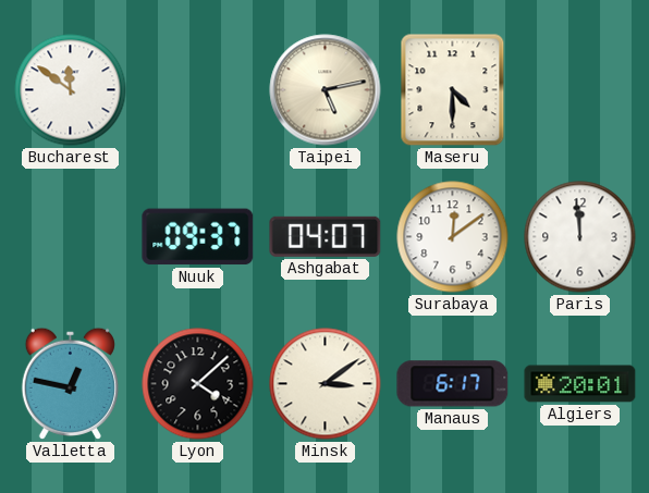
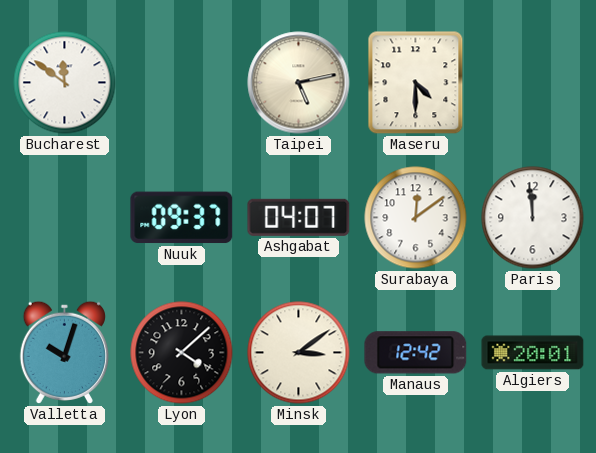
Valletta: 12:47 -> 10:03
Manaus: 6:17 -> 12:42
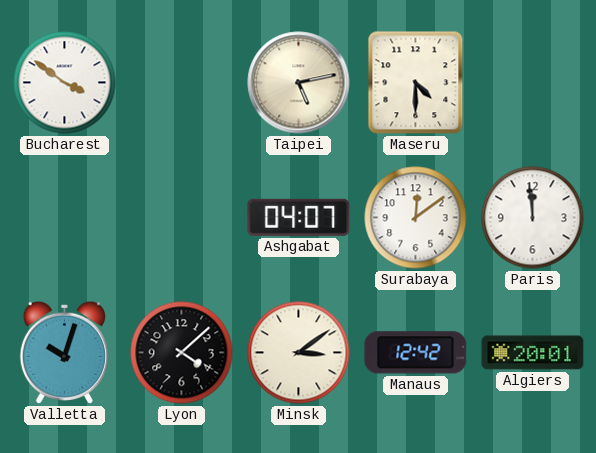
Bucharest: 11:51 -> 3:51
Nuuk: 09:37 -> none
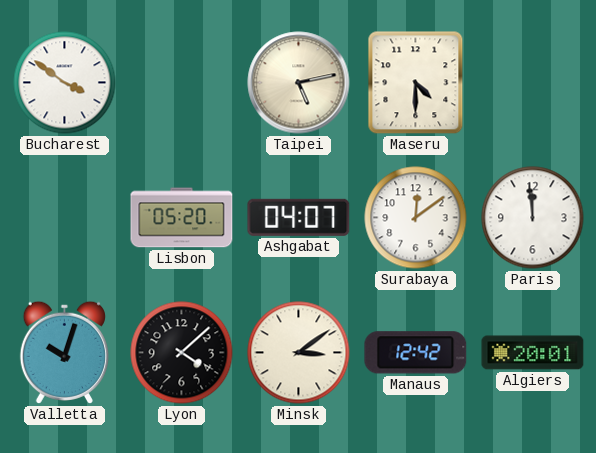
Lisbon: none -> 05:20
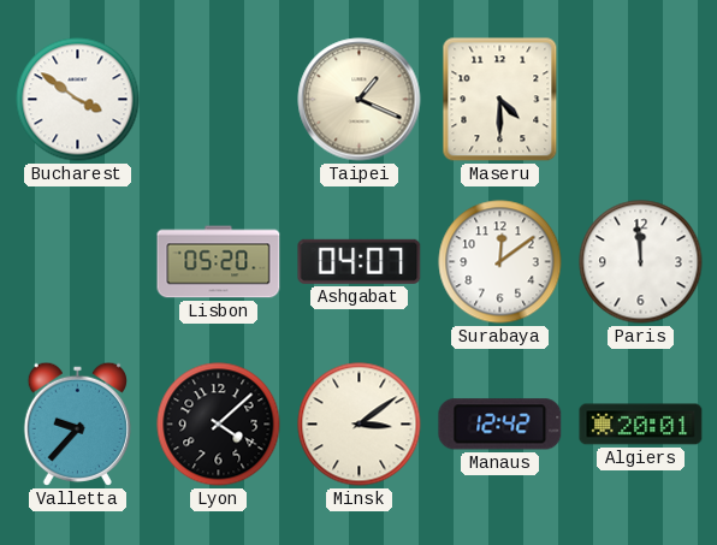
Taipei: 5:13 -> 1:19
Valletta: 10:03 -> 9:37
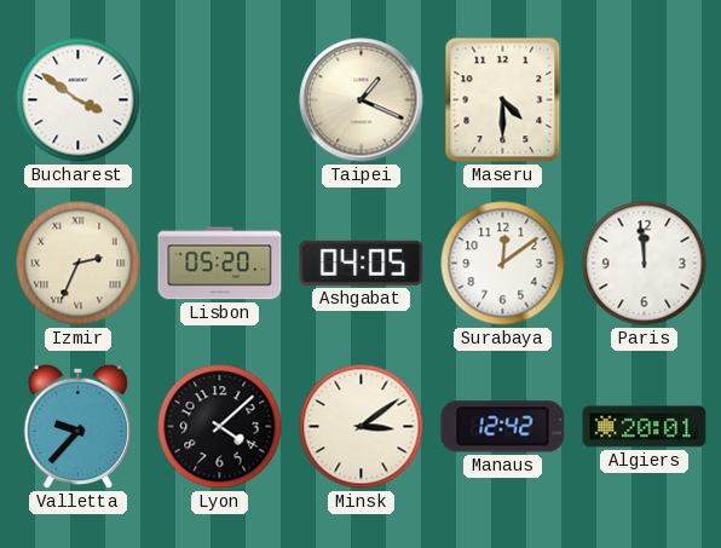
Izmir: none -> 2:34
Ashgabat: 04:07 -> 04:05
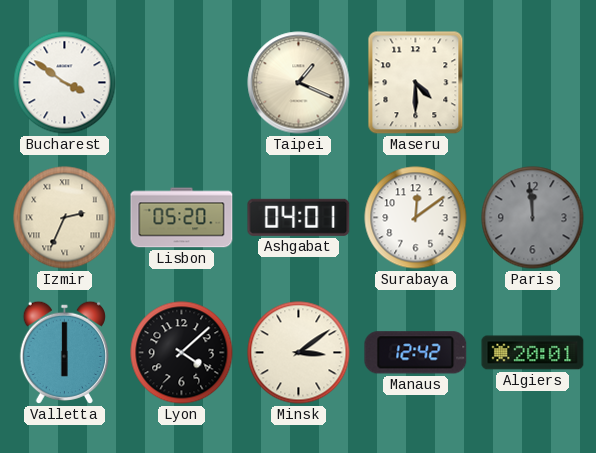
Ashgabat: 04:05 -> 04:01
Paris dial: white -> grey
Valletta: 9:37 -> 6:00
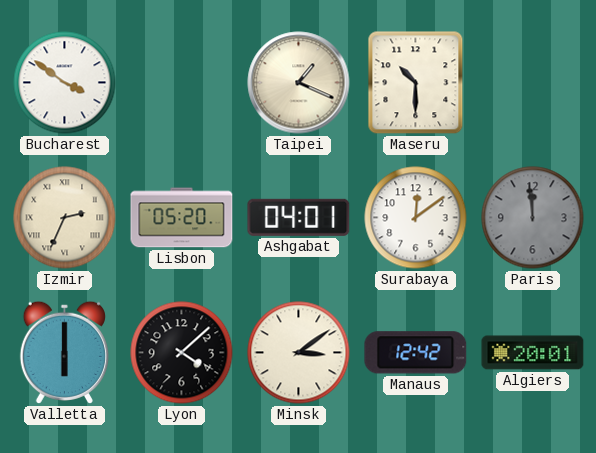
Maseru: 4:30 -> 10:30
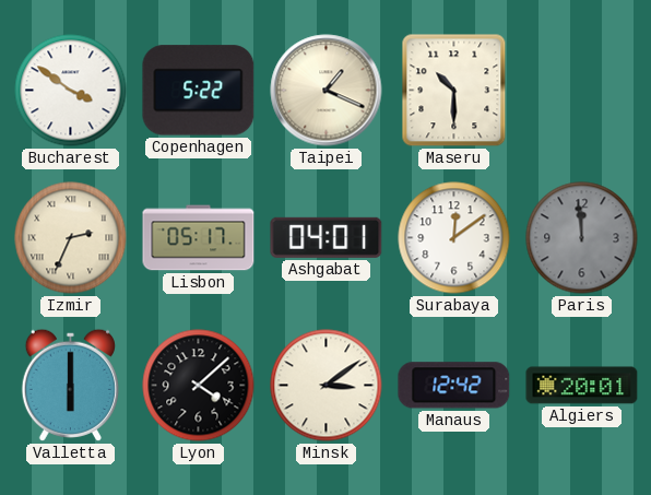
Copenhagen: none -> 5:22
Lisbon: 05:20 -> 05:17
